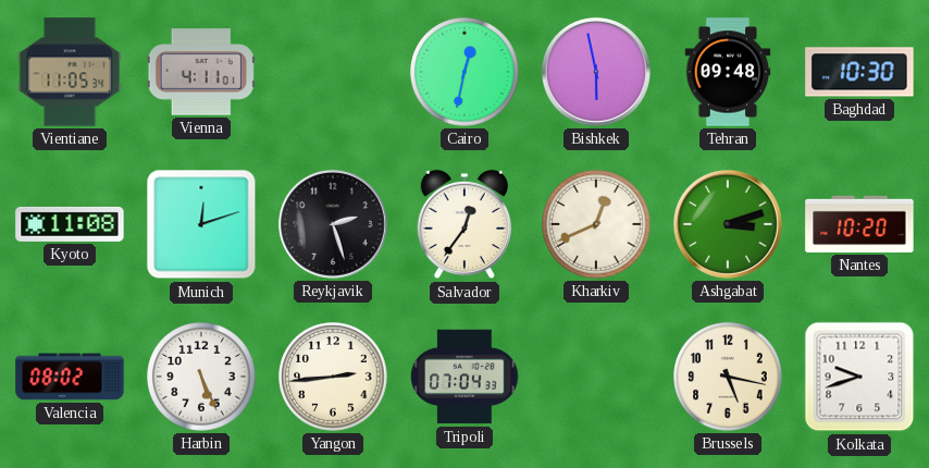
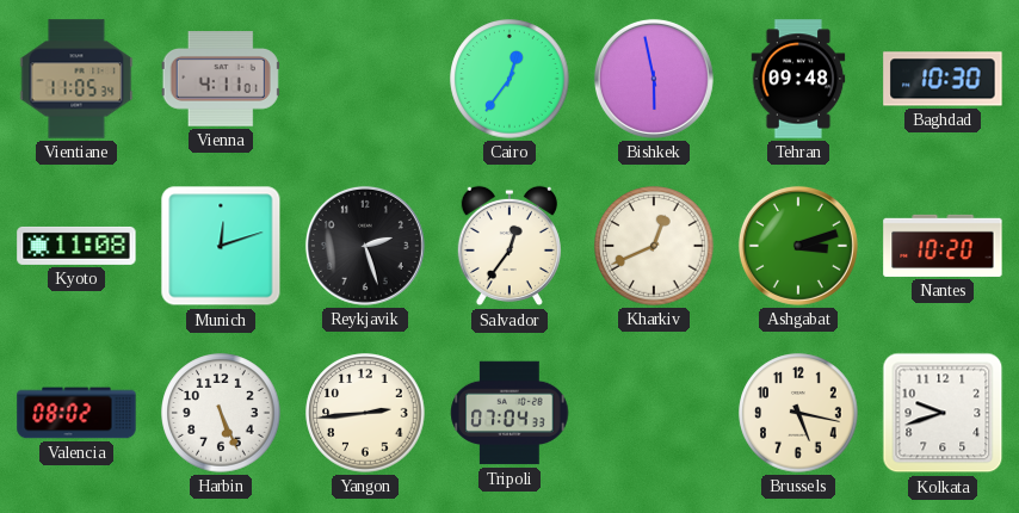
Cairo: 12:32 -> 12:36
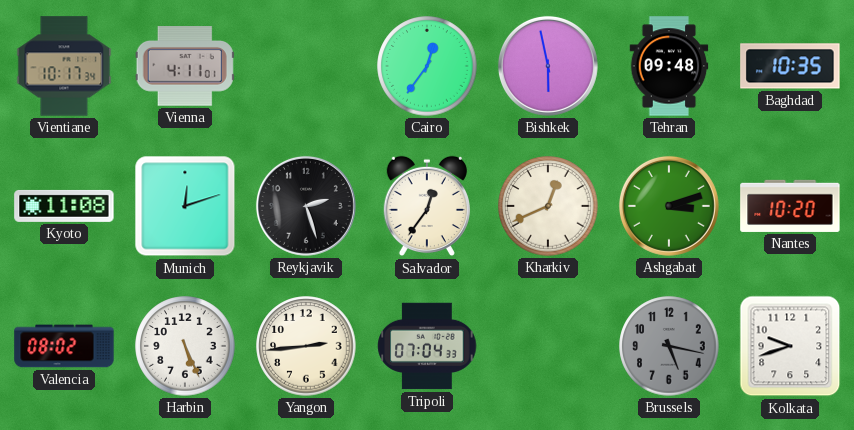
Vientiane: 11:05 -> 10:17
Baghdad: 10:30 -> 10:35
Brussels dial: cream -> grey
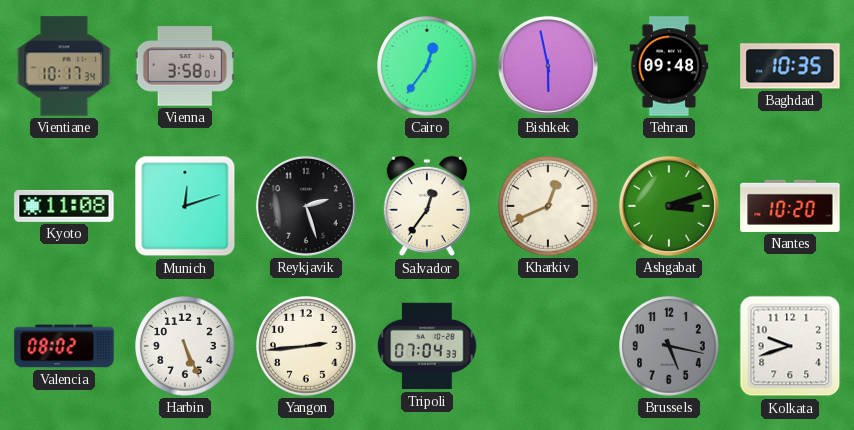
Vienna: 4:11 -> 3:58
